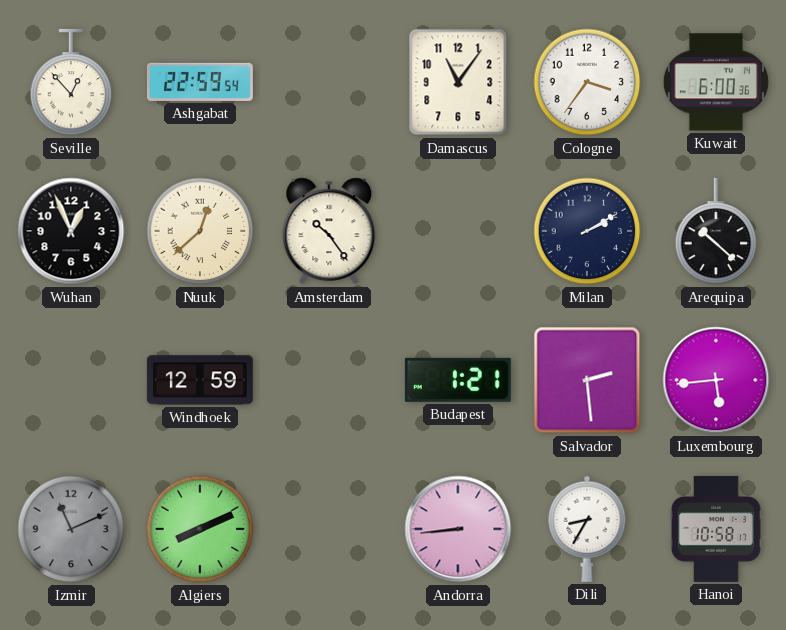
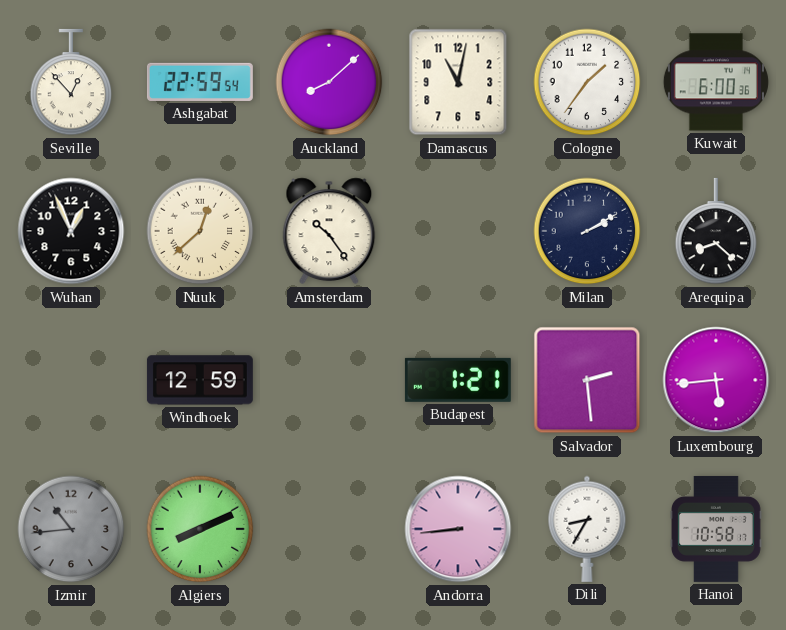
Auckland: none -> 8:08
Damascus: 11:06 -> 11:02
Cologne: 3:36 -> 1:36
Arequipa: 10:22 -> 8:22
Izmir: 11:11 -> 10:44
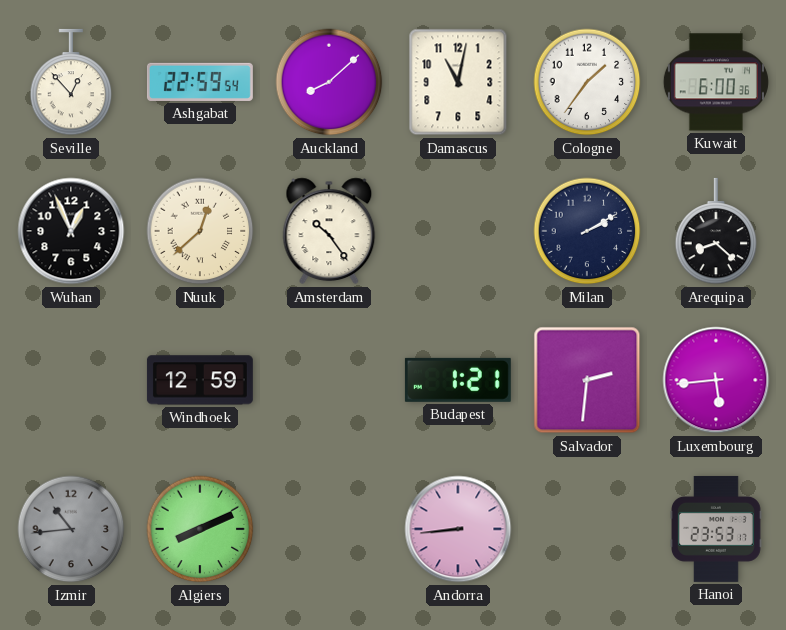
Salvador: 2:29 -> 2:31
Dili: 8:35 -> none
Hanoi: 10:58 -> 23:53
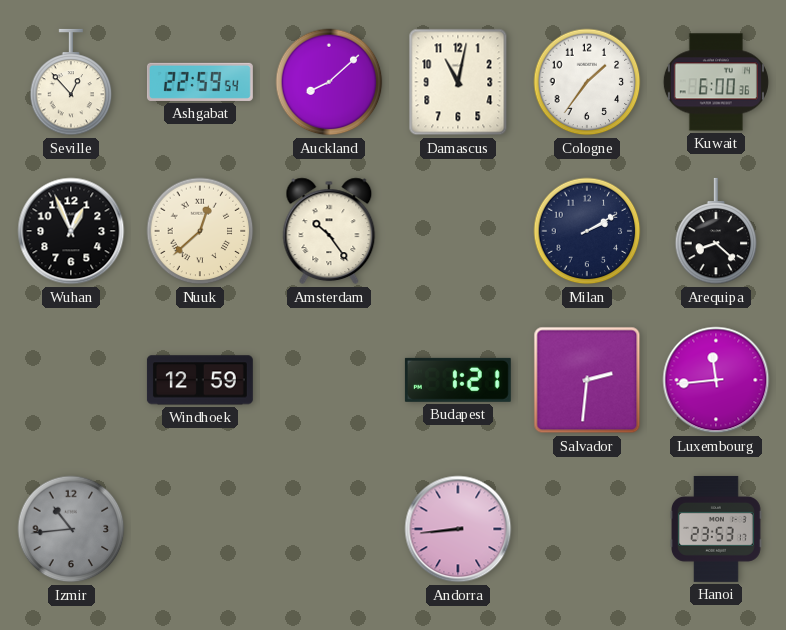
Luxembourg: 5:44 -> 11:44
Algiers: 8:11 -> none
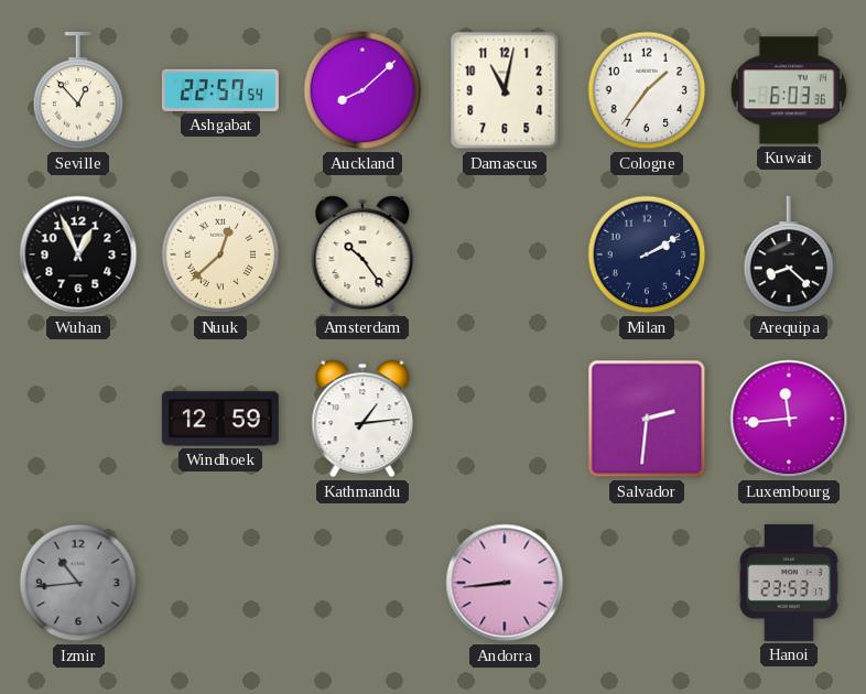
Ashgabat: 22:59 -> 22:57
Kuwait: 6:00 -> 6:03
Kathmandu: none -> 1:14
Budapest: 1:21 -> none
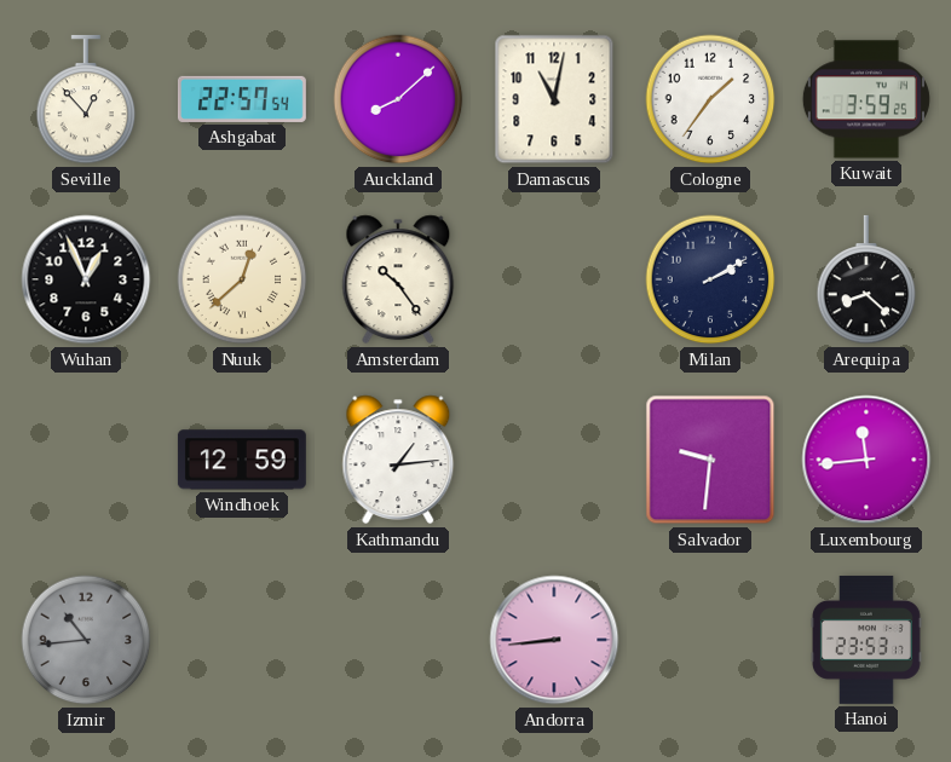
Kuwait: 6:03 -> 3:59
Salvador: 2:31 -> 9:31
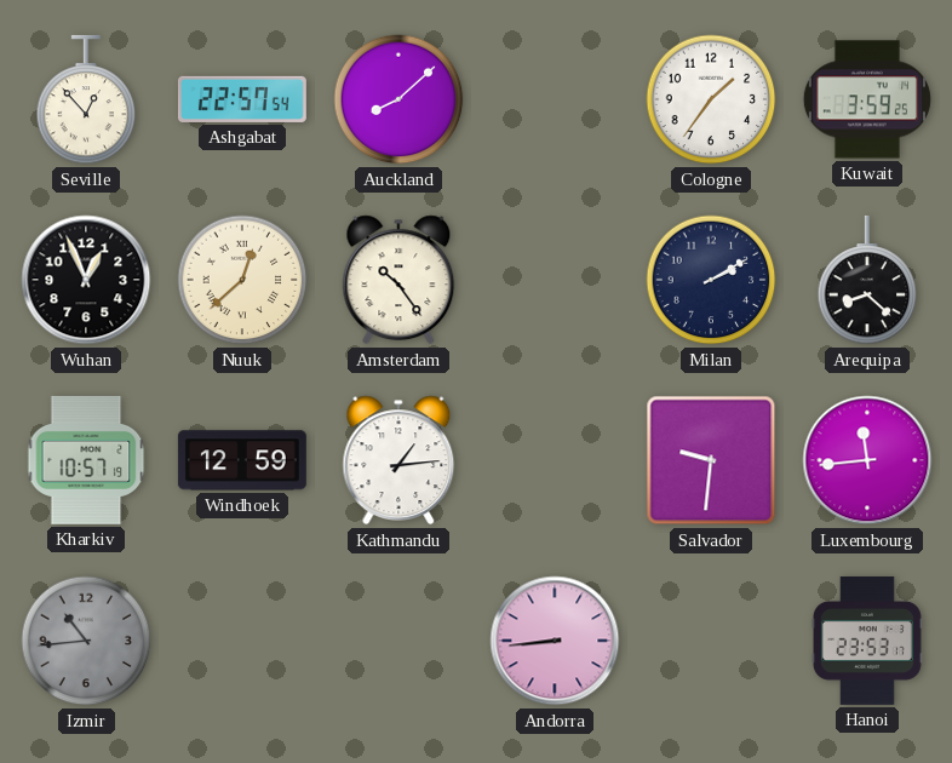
Damascus: 11:02 -> none
Kharkiv: none -> 10:57
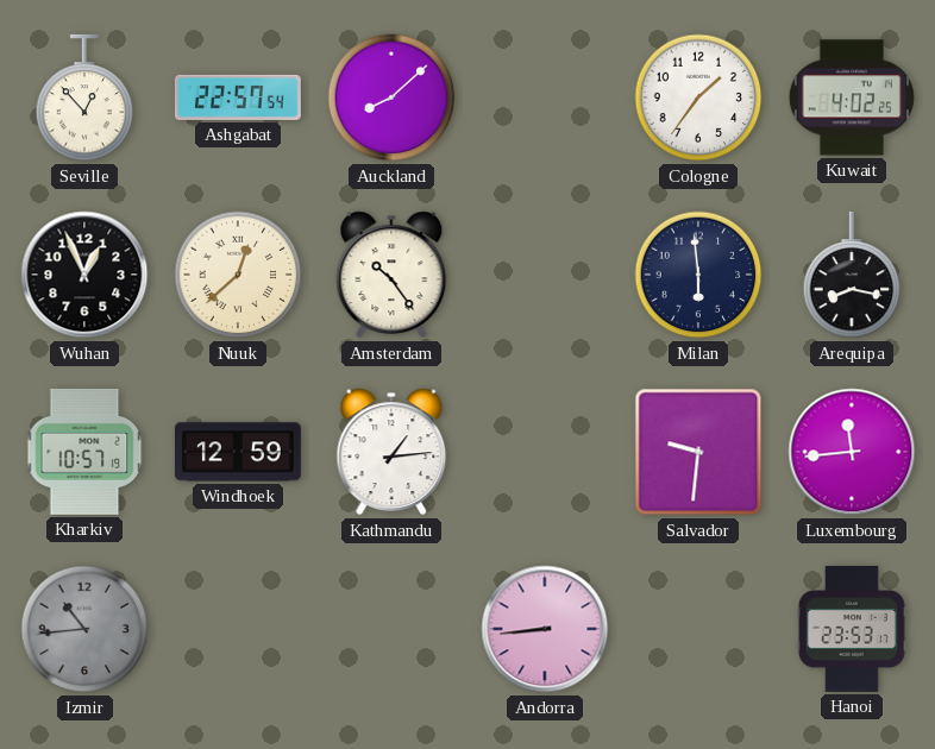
Kuwait: 3:59 -> 4:02
Milan: 2:10 -> 5:59
Arequipa: 8:22 -> 8:17
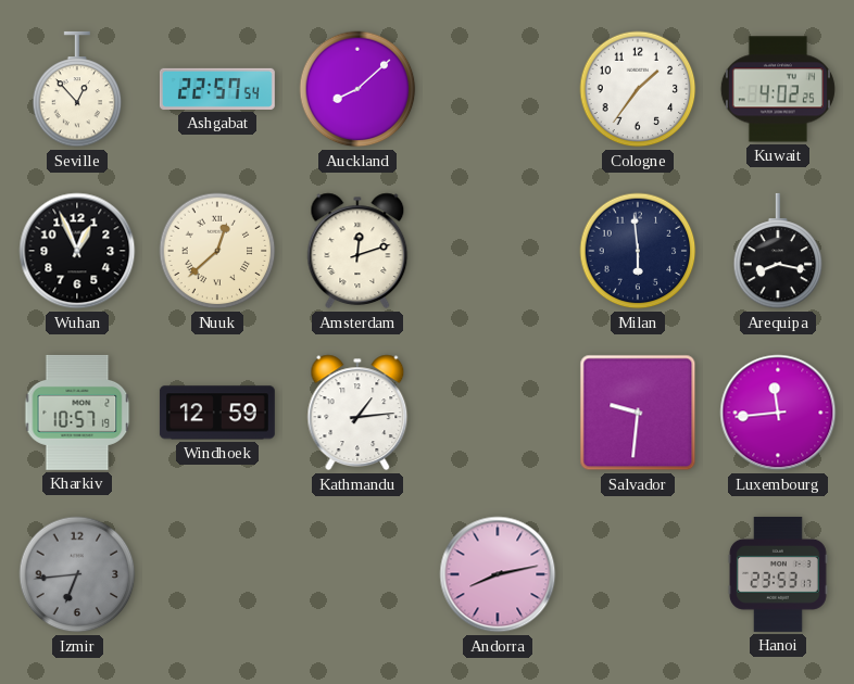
Amsterdam: 10:24 -> 12:12
Izmir: 10:44 -> 6:44
Andorra: 8:44 -> 8:13
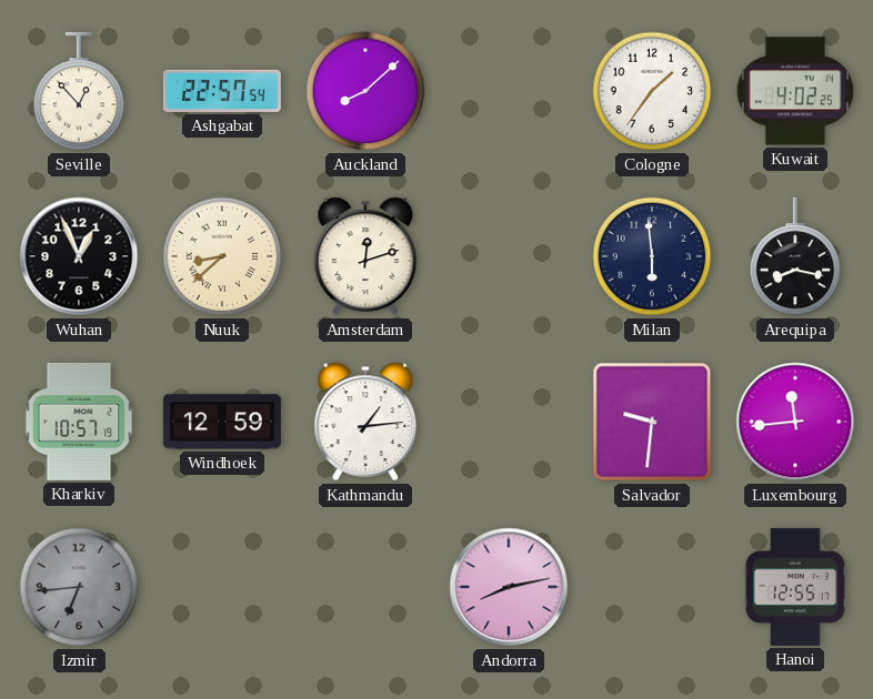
Nuuk: 12:38 -> 8:38
Hanoi: 23:53 -> 12:55
